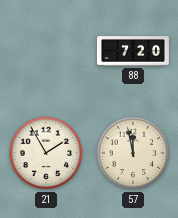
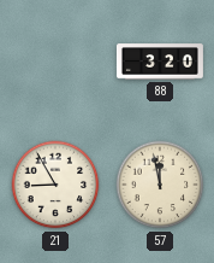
88: 7:20 -> 3:20
21: 1:55 -> 8:55
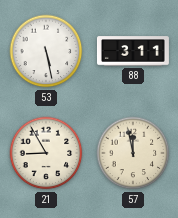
53: none -> 5:28
88: 3:20 -> 3:11
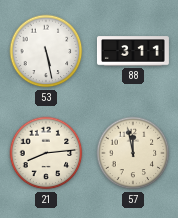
21: 8:55 -> 8:14
